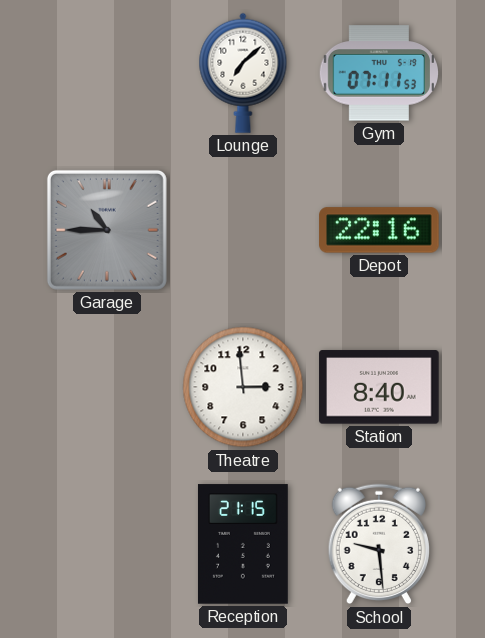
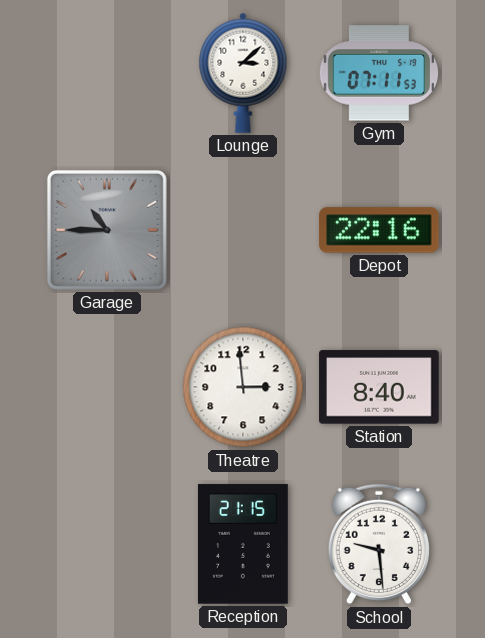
Lounge: 7:08 -> 3:08
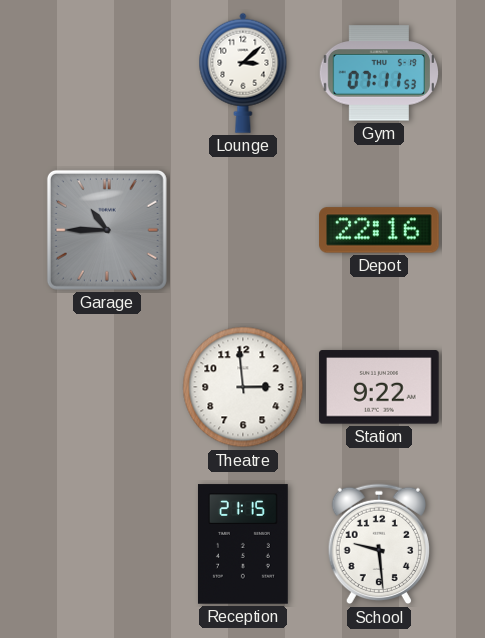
Station: 8:40 -> 9:22
